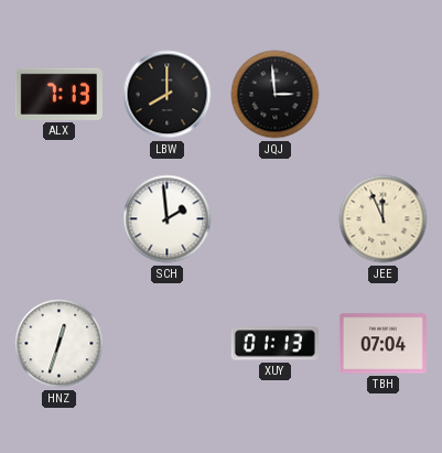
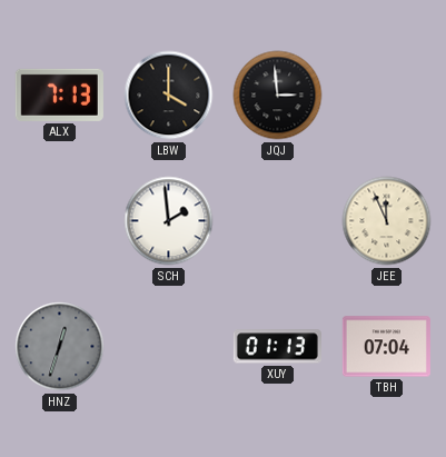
LBW: 8:00 -> 4:00
HNZ dial: white -> grey
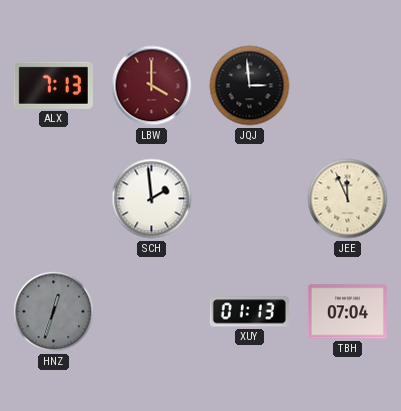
LBW dial: black -> burgundy
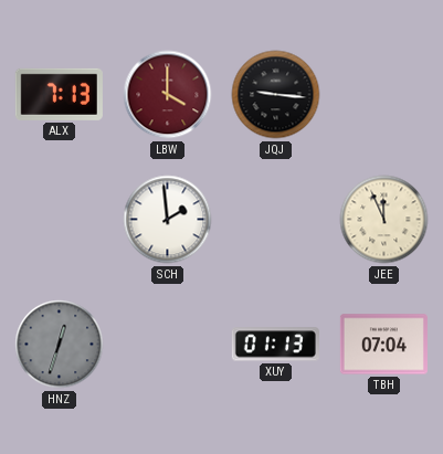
JQJ: 2:59 -> 9:16
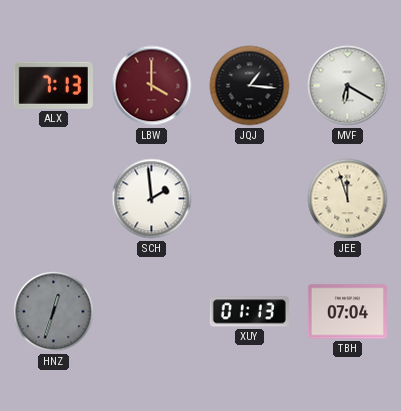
JQJ: 9:16 -> 1:16
MVF: none -> 6:20
JEE: 11:56 -> 11:57
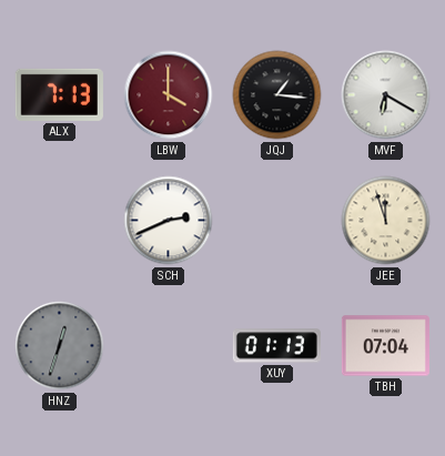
SCH: 1:59 -> 2:41
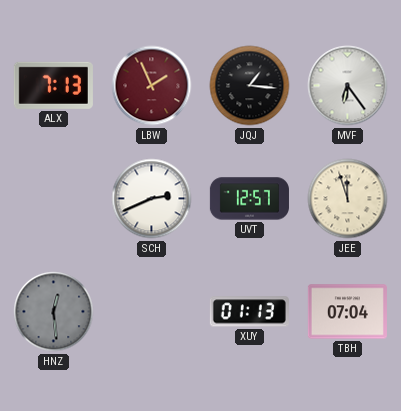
LBW: 4:00 -> 1:56
MVF: 6:20 -> 6:24
UVT: none -> 12:57
HNZ: 12:33 -> 12:29
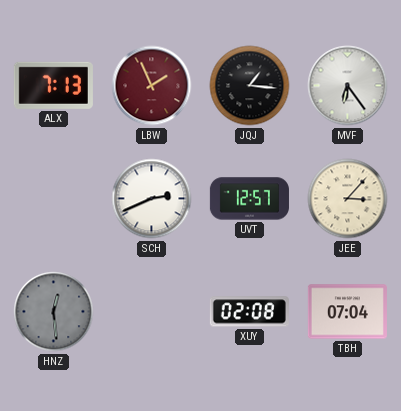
JEE: 11:57 -> 3:07
XUY: 01:13 -> 02:08
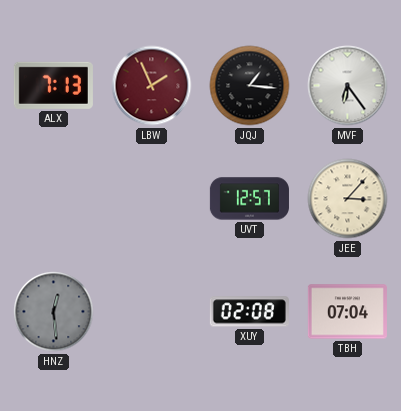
SCH: 2:41 -> none
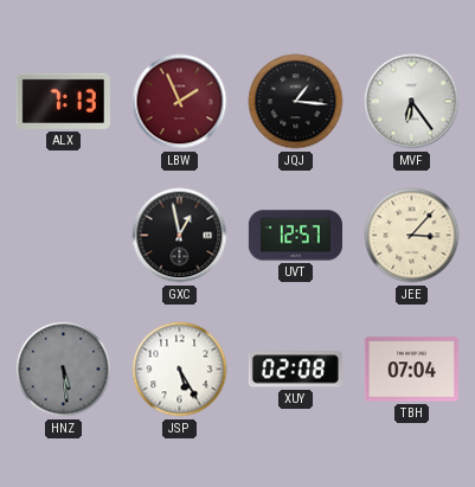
GXC: none -> 12:58
HNZ: 12:29 -> 5:29
JSP: none -> 5:25
